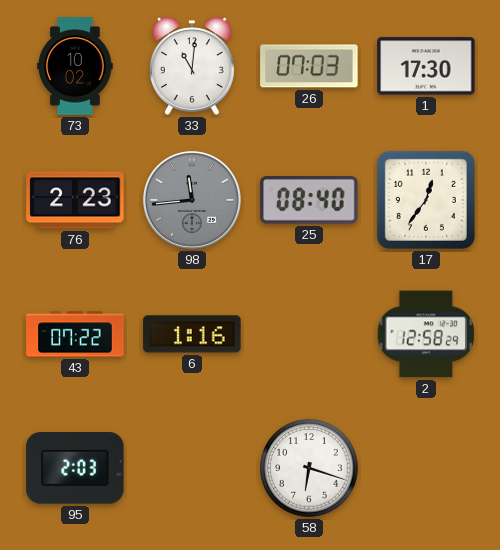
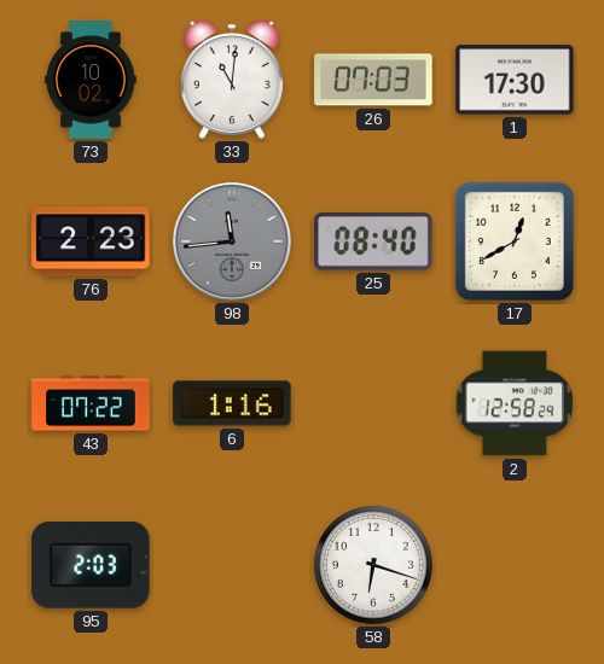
17: 12:36 -> 12:40
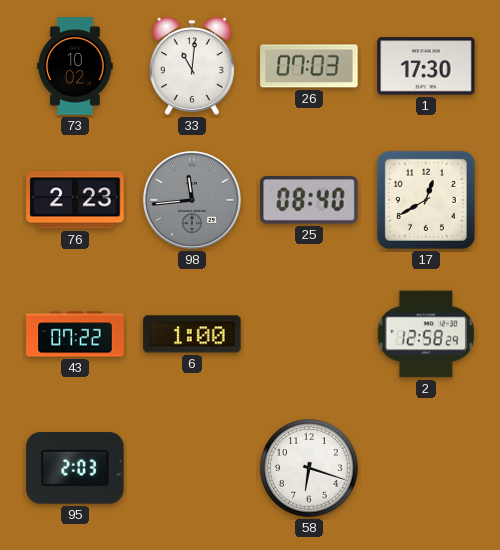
6: 1:16 -> 1:00
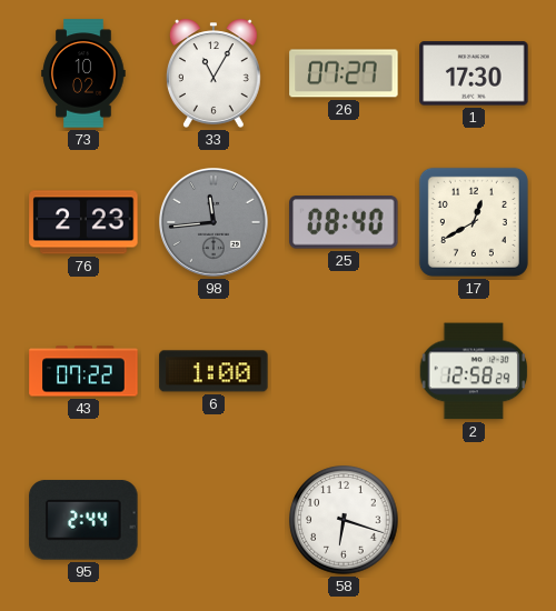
33: 11:01 -> 11:05
26: 07:03 -> 07:27
95: 2:03 -> 2:44
